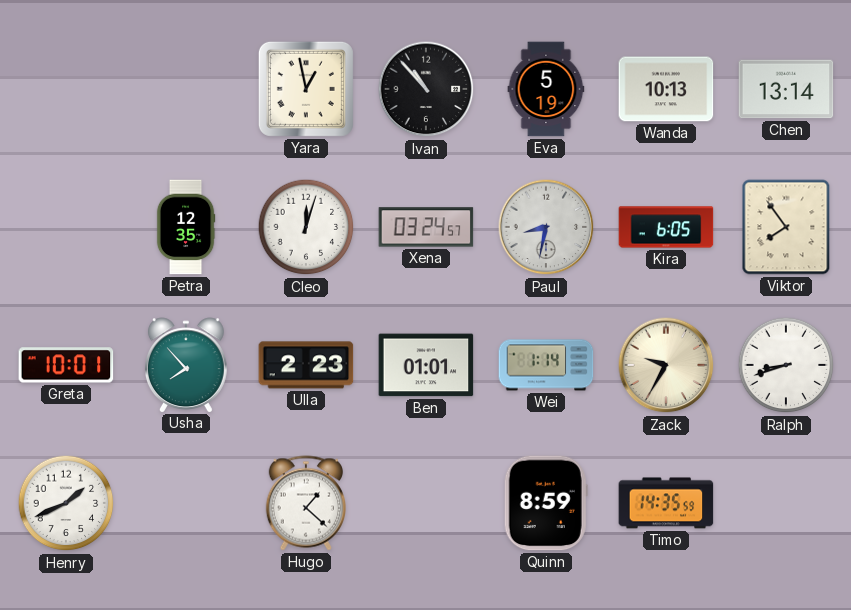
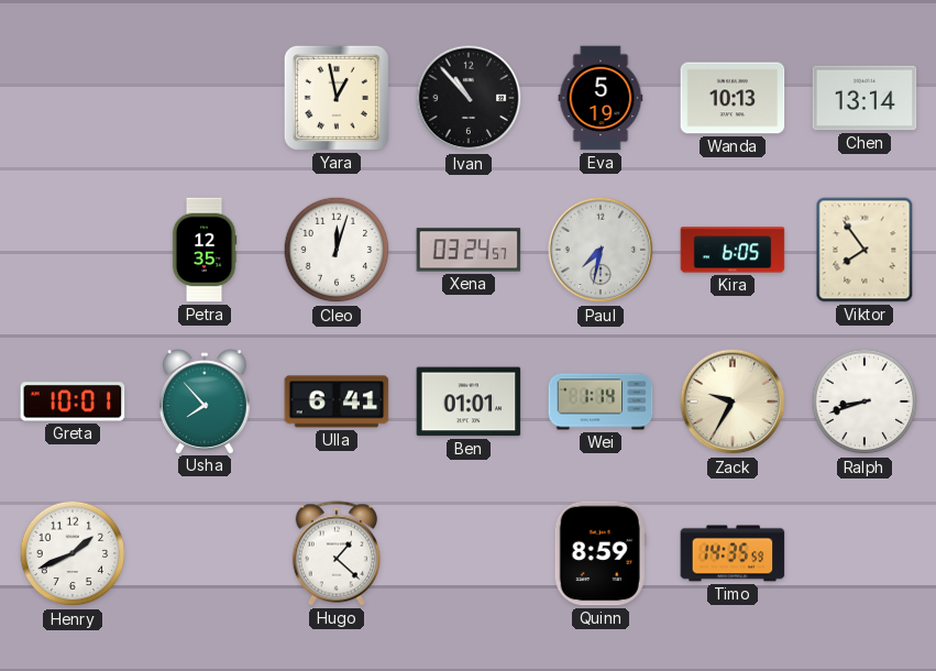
Paul: 8:32 -> 7:32
Ulla: 2:23 -> 6:41
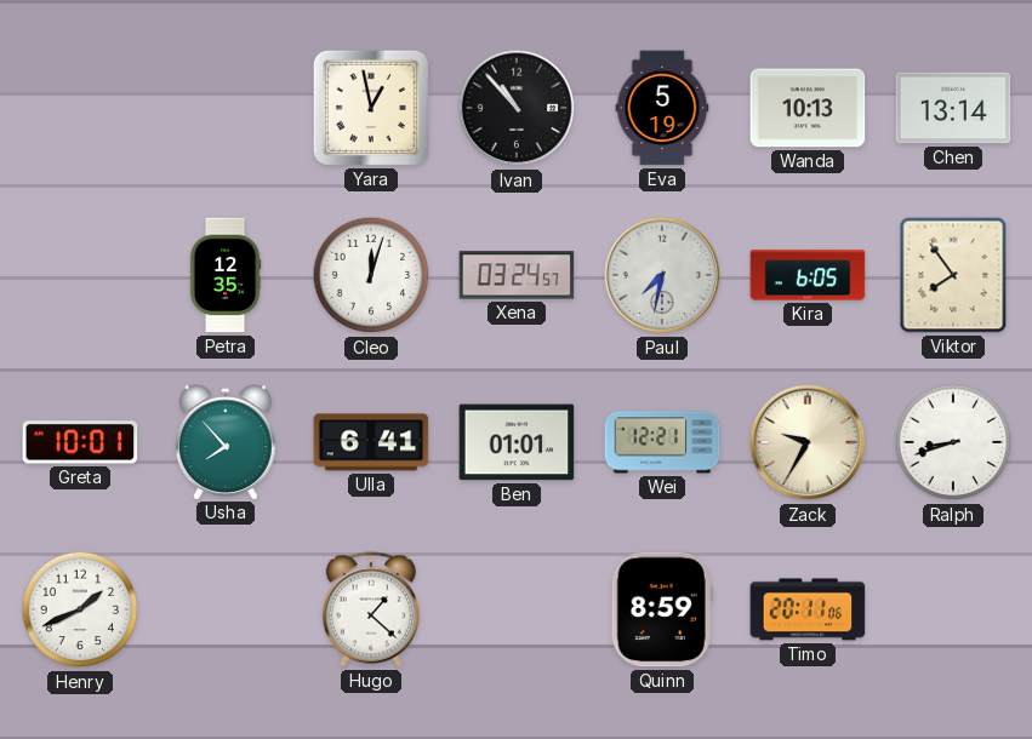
Wei: 1:14 -> 12:21
Timo: 14:35 -> 20:11
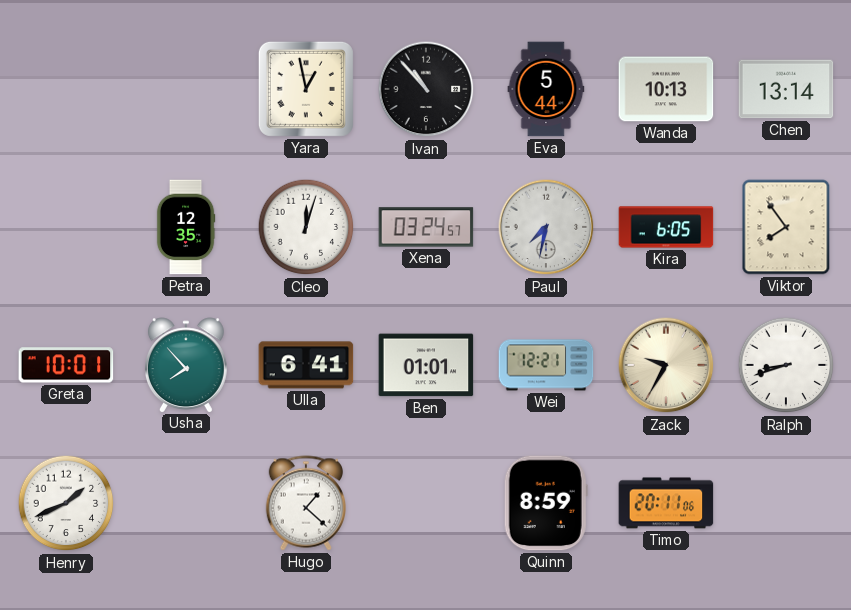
Eva: 5:19 -> 5:44
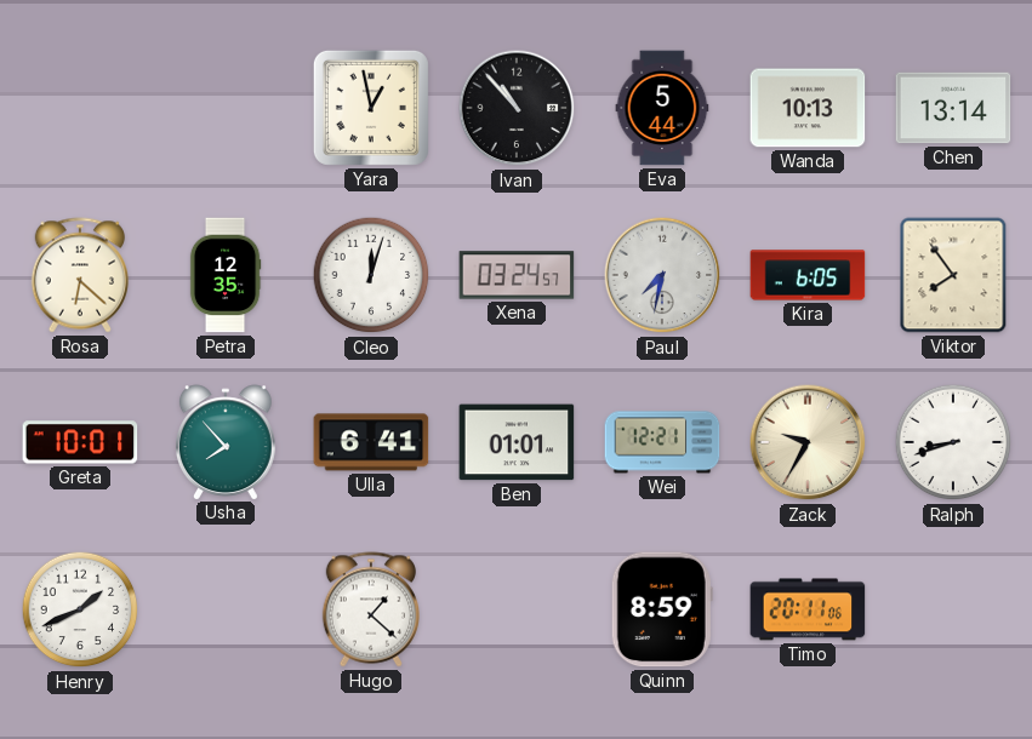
Rosa: none -> 6:22
